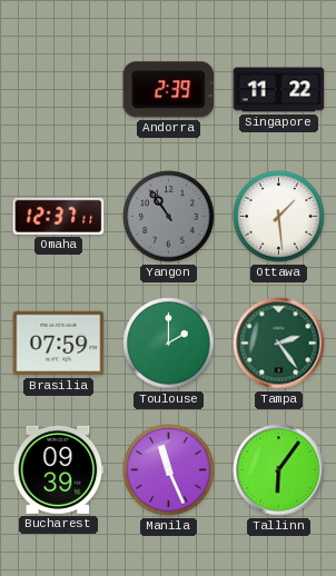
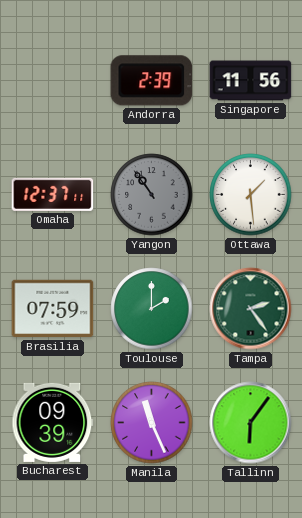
Singapore: 11:22 -> 11:56
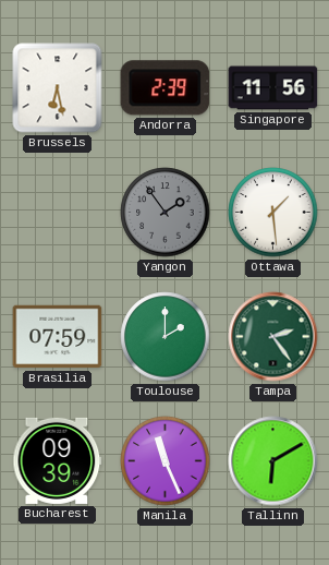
Brussels: none -> 6:28
Omaha: 12:37 -> none
Yangon: 10:54 -> 1:54
Tallinn: 6:06 -> 6:10
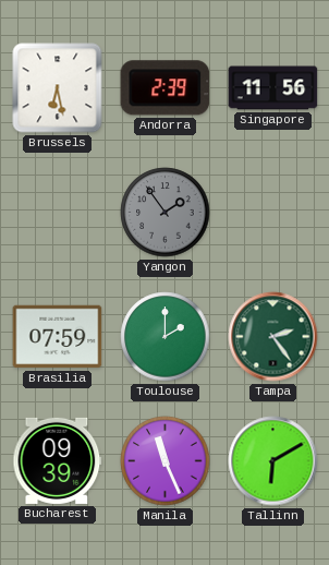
Ottawa: 1:29 -> none
